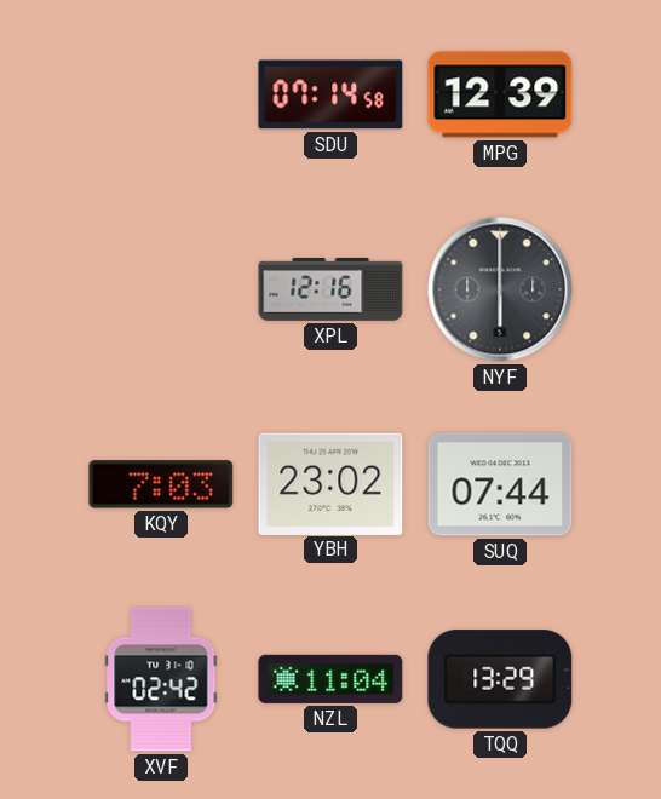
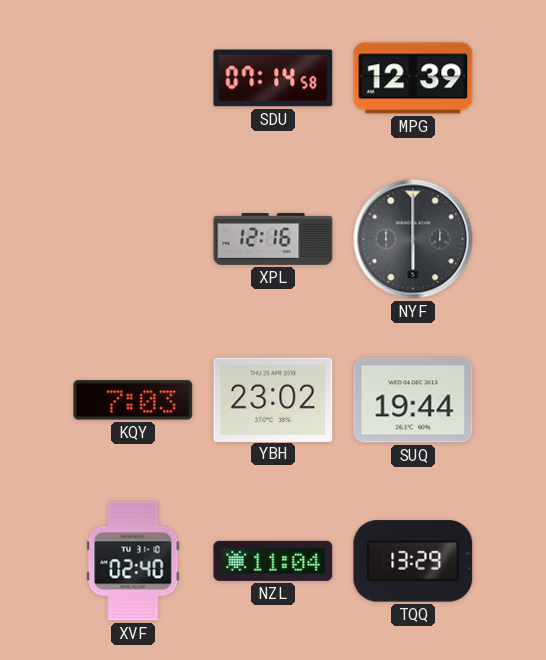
SUQ: 07:44 -> 19:44
XVF: 02:42 -> 02:40
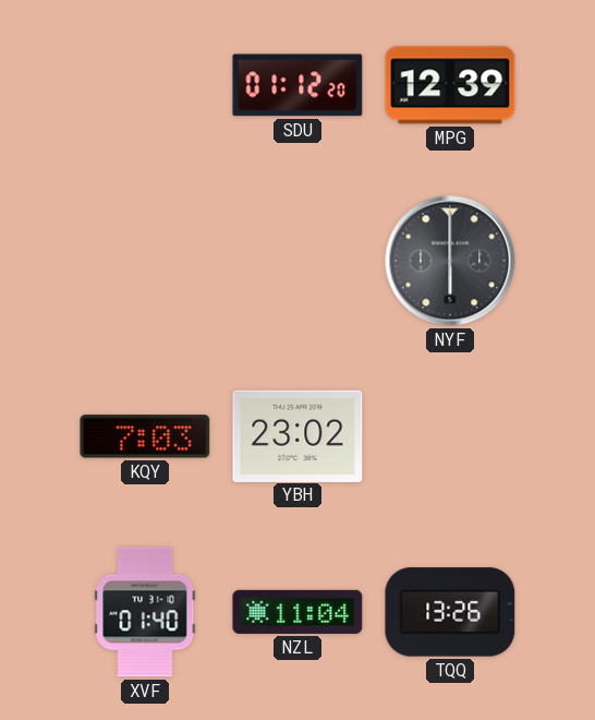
SDU: 07:14 -> 01:12
XPL: 12:16 -> none
SUQ: 19:44 -> none
XVF: 02:40 -> 01:40
TQQ: 13:29 -> 13:26
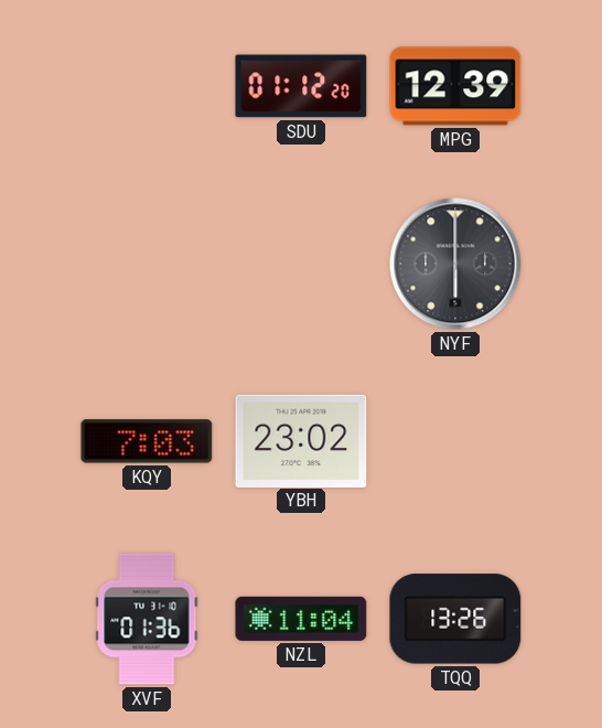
XVF: 01:40 -> 01:36
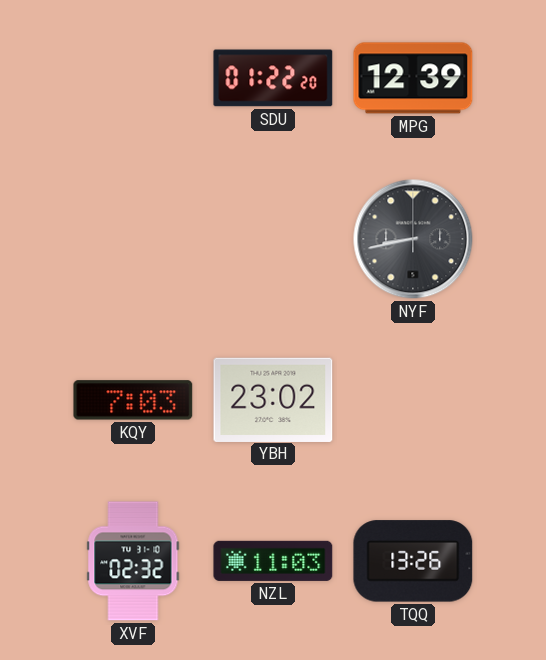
SDU: 01:12 -> 01:22
NYF: 6:00 -> 8:43
XVF: 01:36 -> 02:32
NZL: 11:04 -> 11:03
